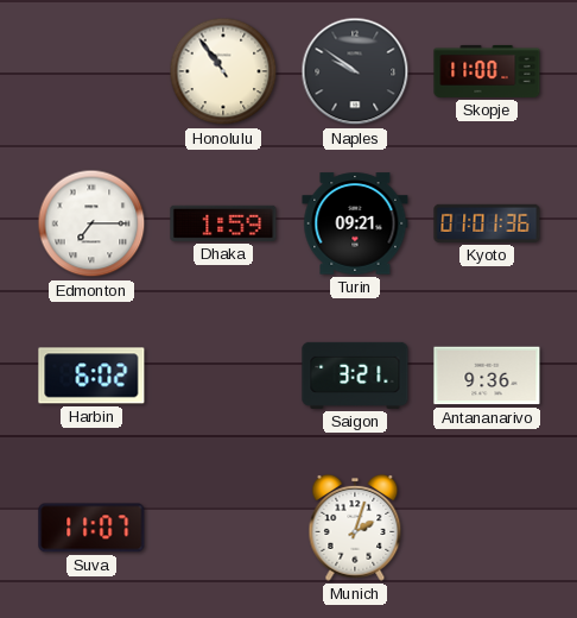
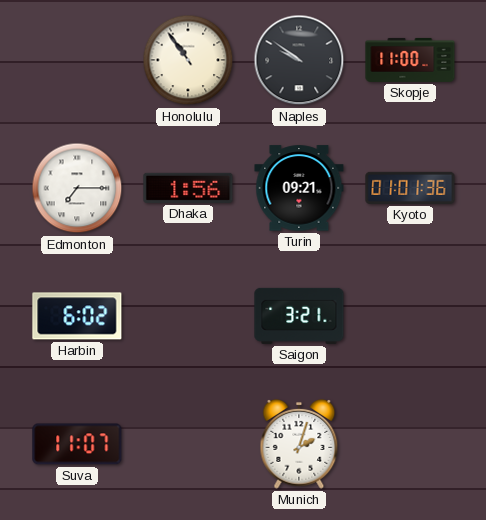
Dhaka: 1:59 -> 1:56
Antananarivo: 9:36 -> none
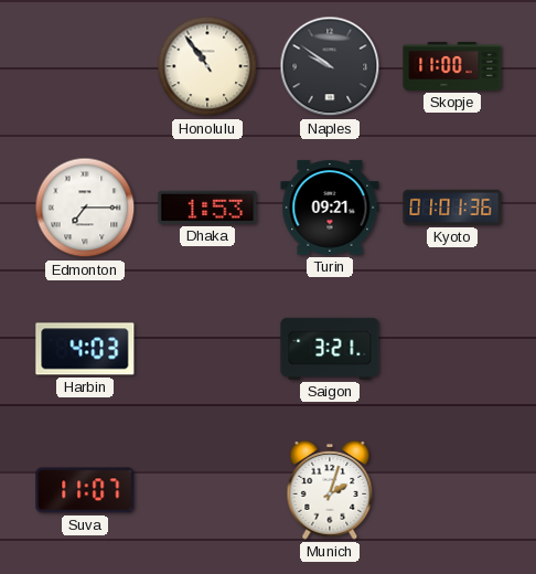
Dhaka: 1:56 -> 1:53
Harbin: 6:02 -> 4:03
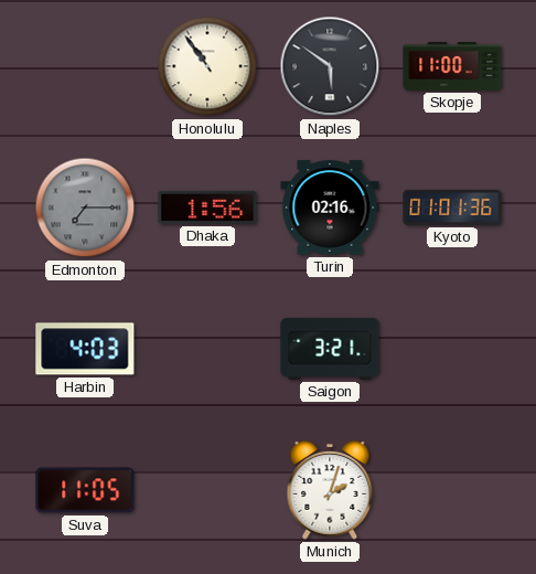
Naples: 9:51 -> 5:51
Edmonton dial: white -> grey
Dhaka: 1:53 -> 1:56
Turin: 09:21 -> 02:16
Suva: 11:07 -> 11:05
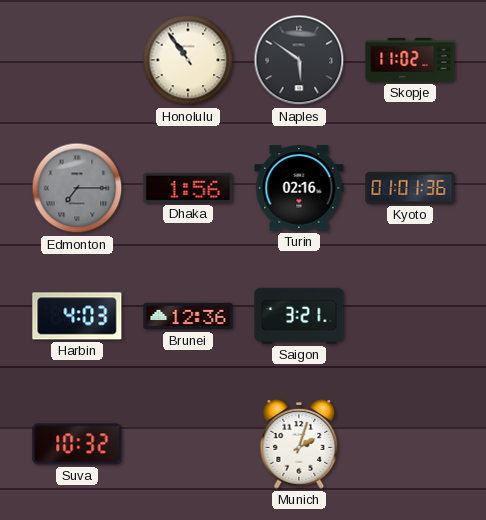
Skopje: 11:00 -> 11:02
Brunei: none -> 12:36
Suva: 11:05 -> 10:32
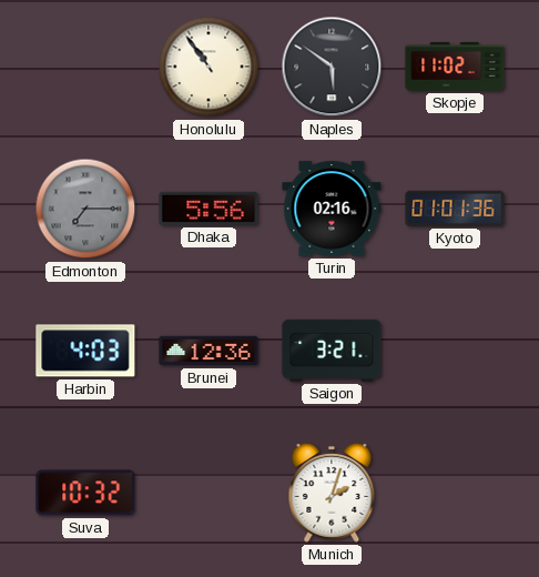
Dhaka: 1:56 -> 5:56
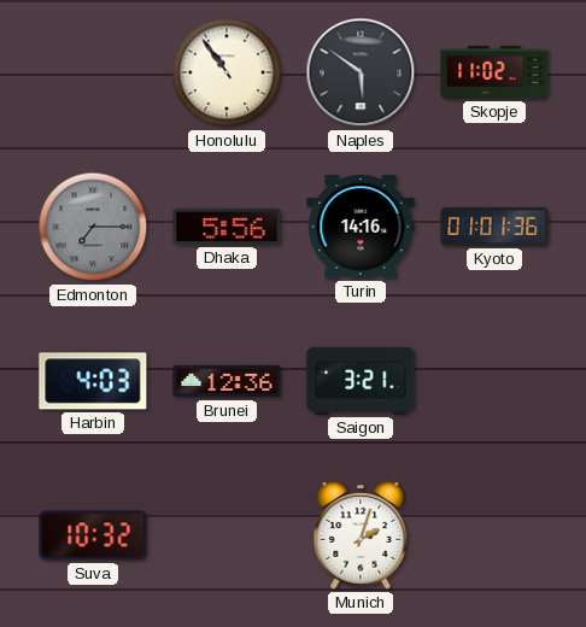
Turin: 02:16 -> 14:16
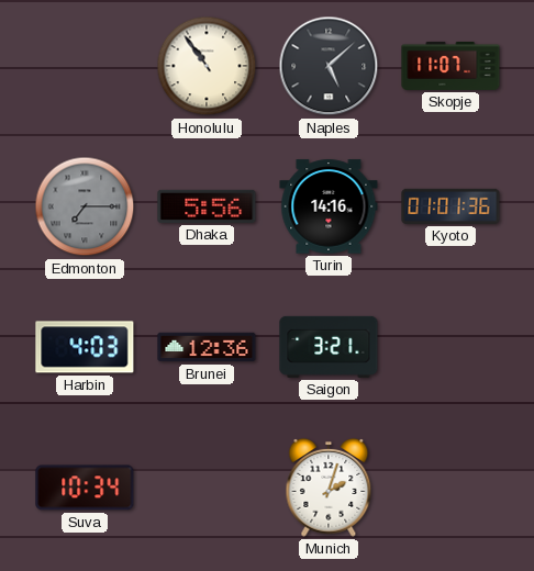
Naples: 5:51 -> 5:08
Skopje: 11:02 -> 11:07
Suva: 10:32 -> 10:34
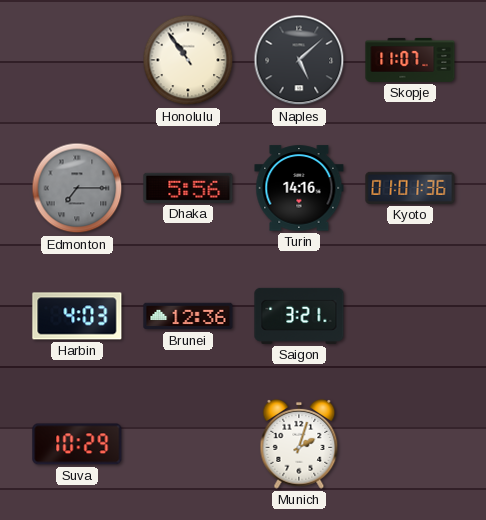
Suva: 10:34 -> 10:29
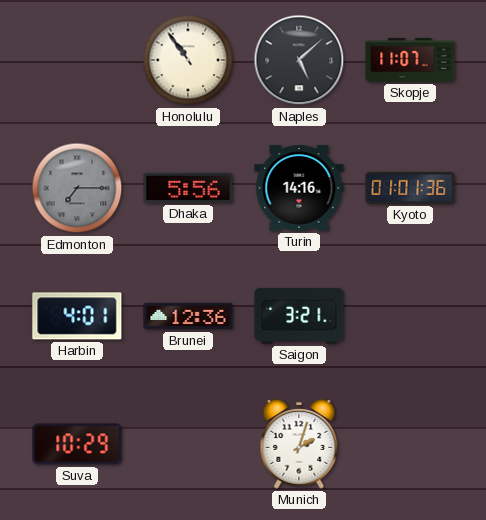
Harbin: 4:03 -> 4:01
